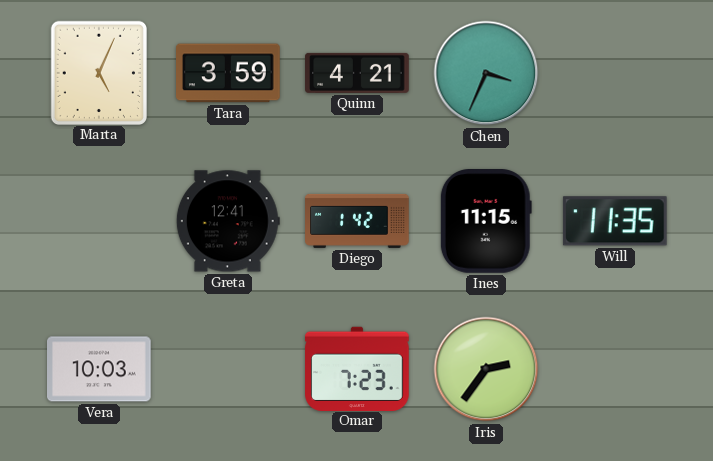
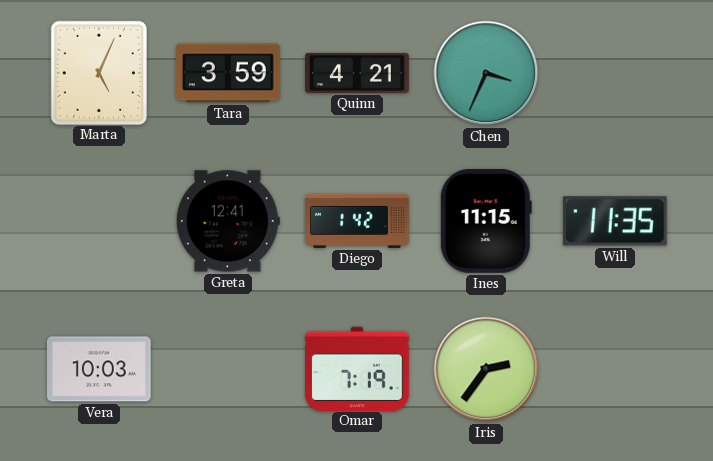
Omar: 7:23 -> 7:19
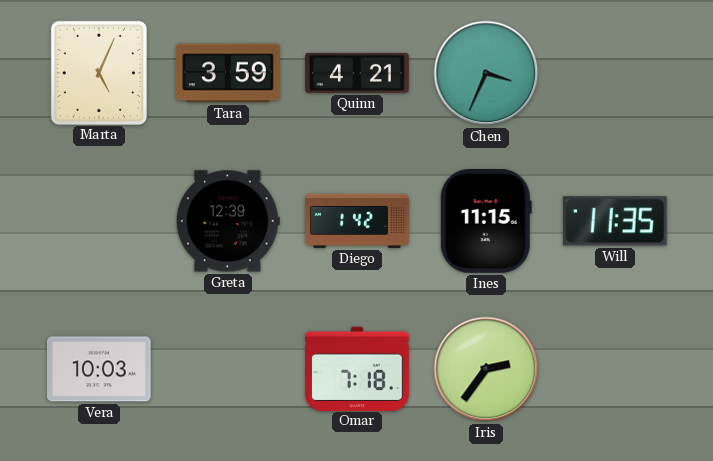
Greta: 12:41 -> 12:39
Omar: 7:19 -> 7:18
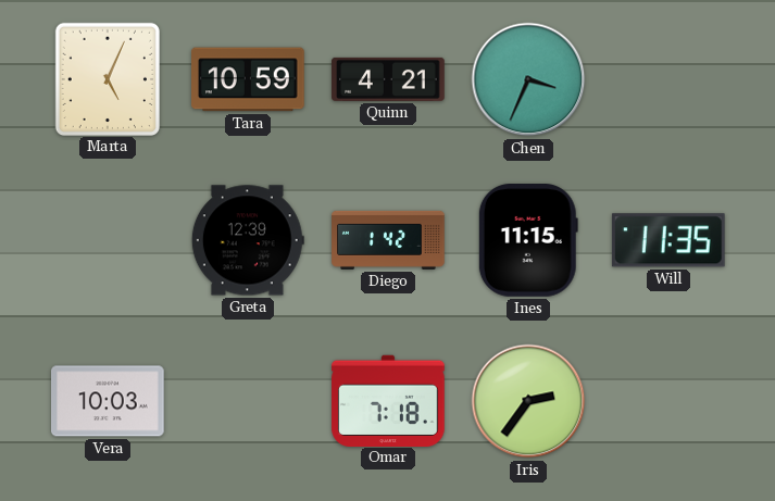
Tara: 3:59 -> 10:59
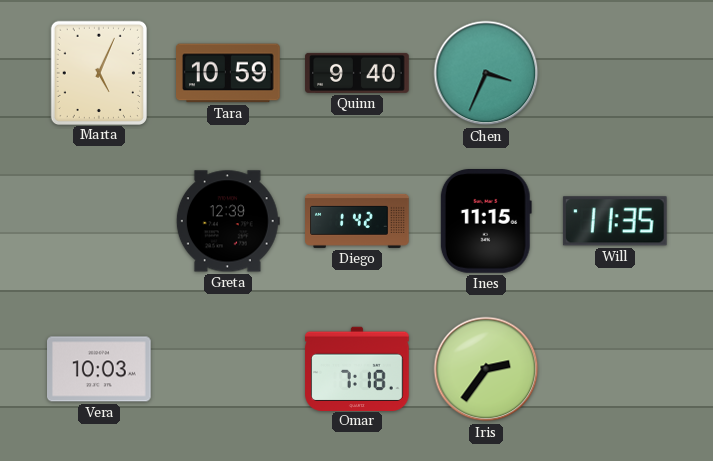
Quinn: 4:21 -> 9:40
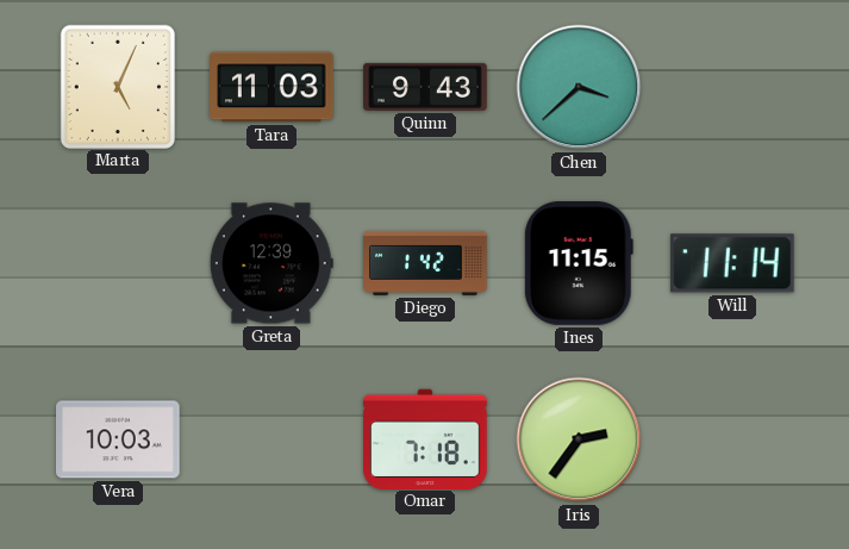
Tara: 10:59 -> 11:03
Quinn: 9:40 -> 9:43
Chen: 3:34 -> 3:38
Will: 11:35 -> 11:14
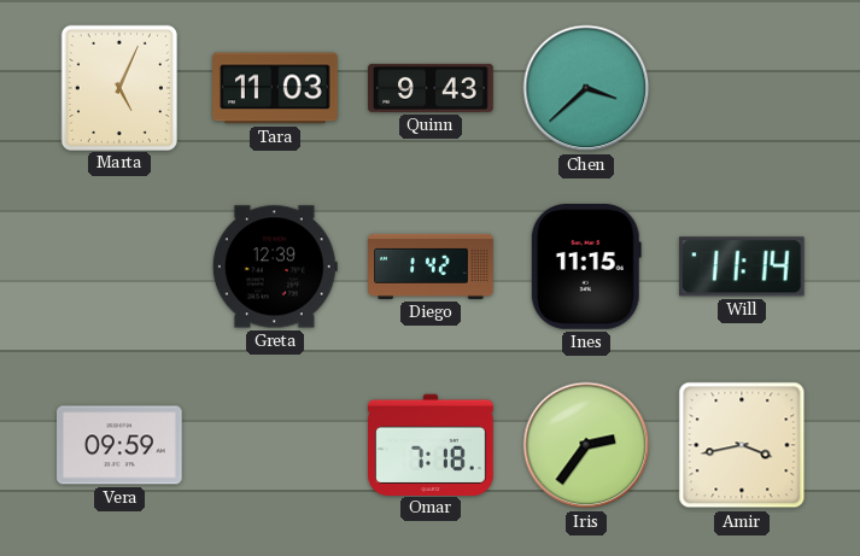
Vera: 10:03 -> 09:59
Amir: none -> 3:43
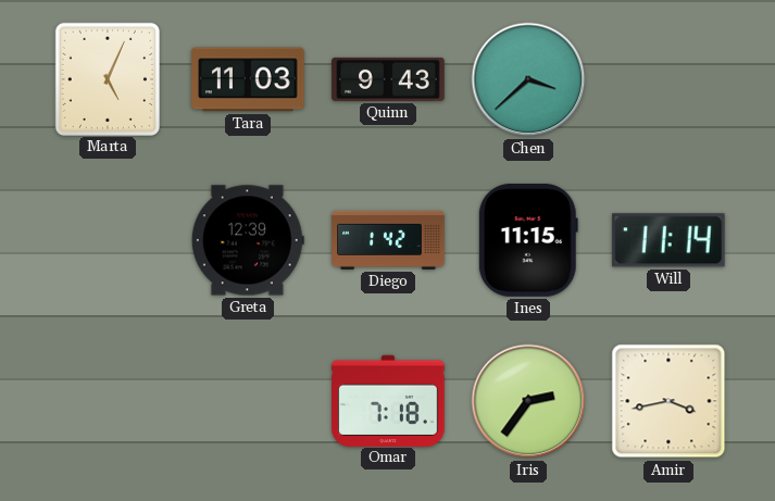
Vera: 09:59 -> none
